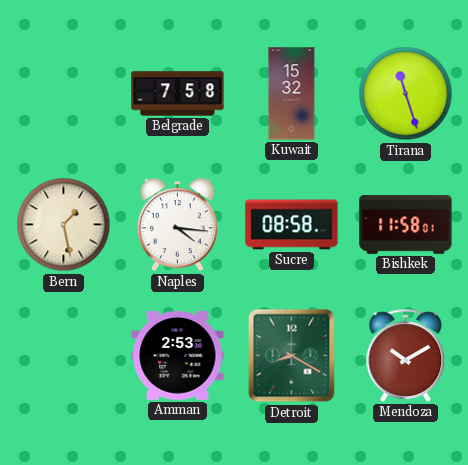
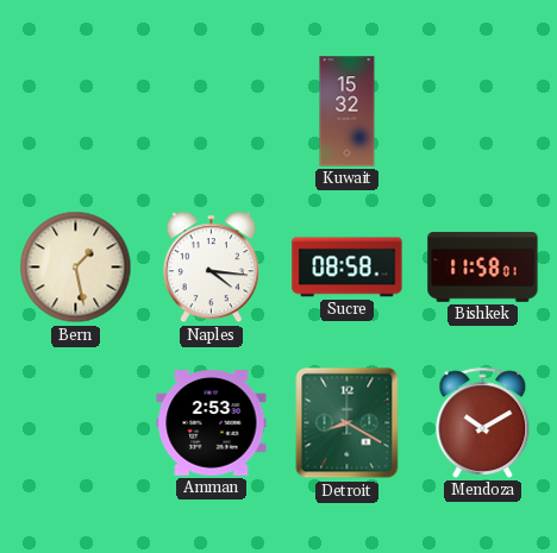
Belgrade: 7:58 -> none
Tirana: 11:27 -> none
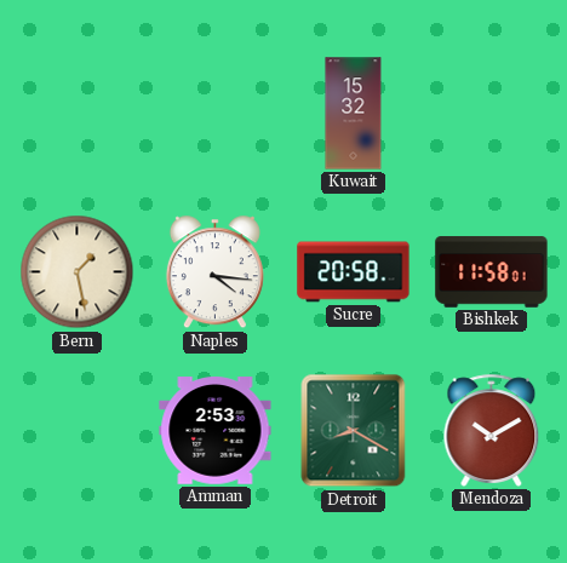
Sucre: 08:58 -> 20:58
